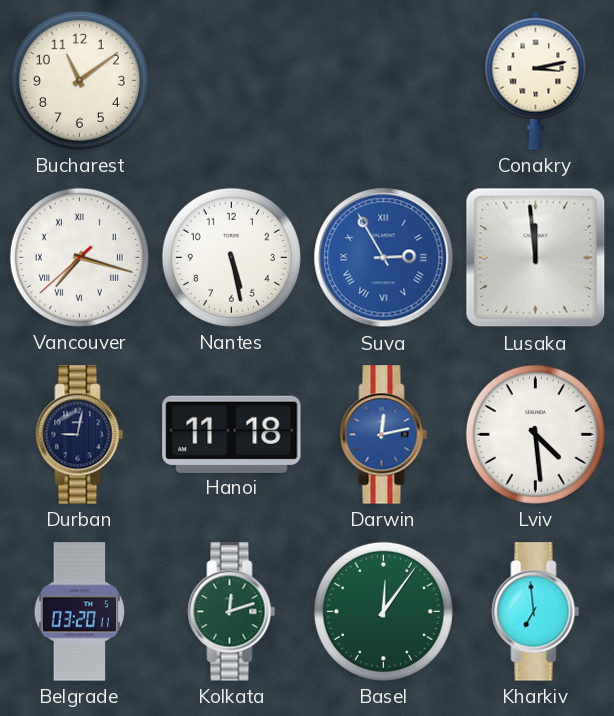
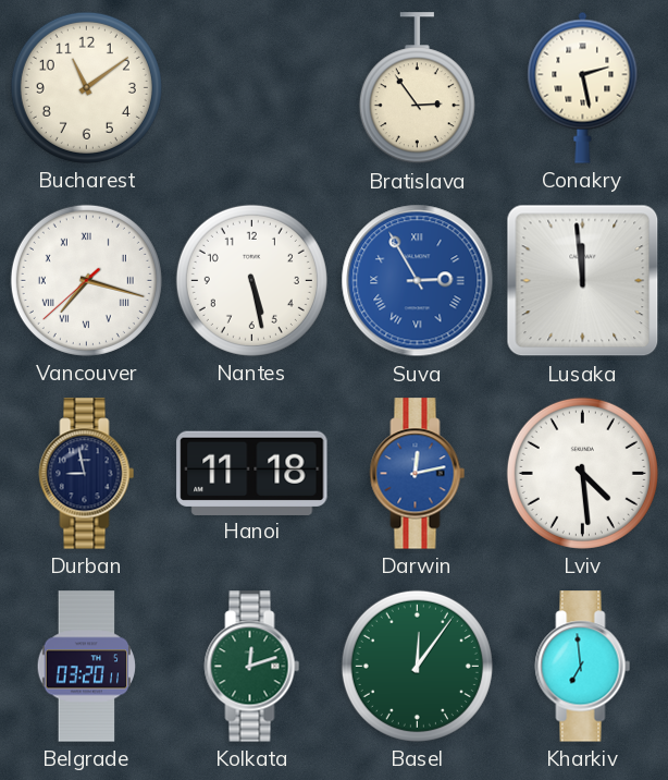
Bratislava: none -> 2:54
Conakry: 3:13 -> 2:28
Durban: 9:02 -> 8:58
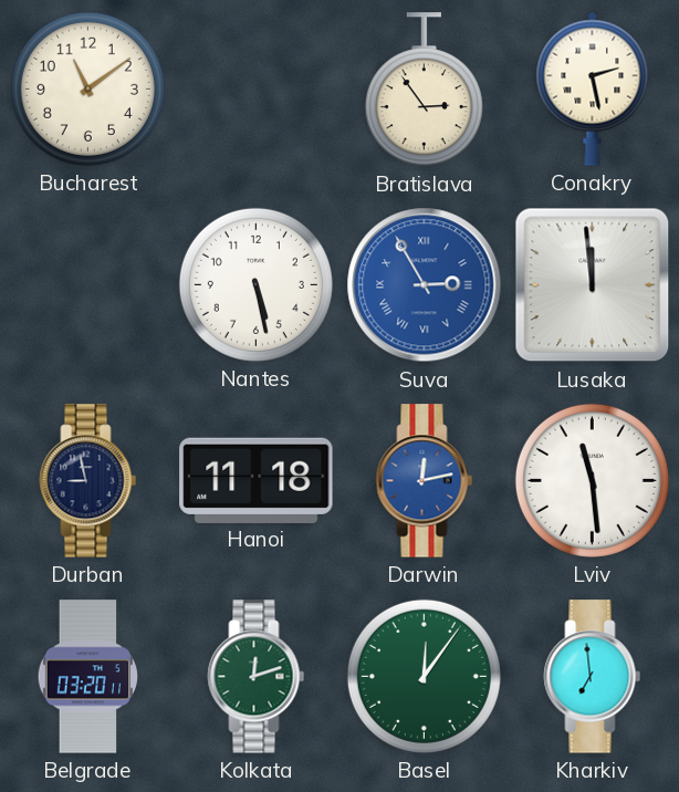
Vancouver: 7:17 -> none
Lviv: 4:29 -> 11:29
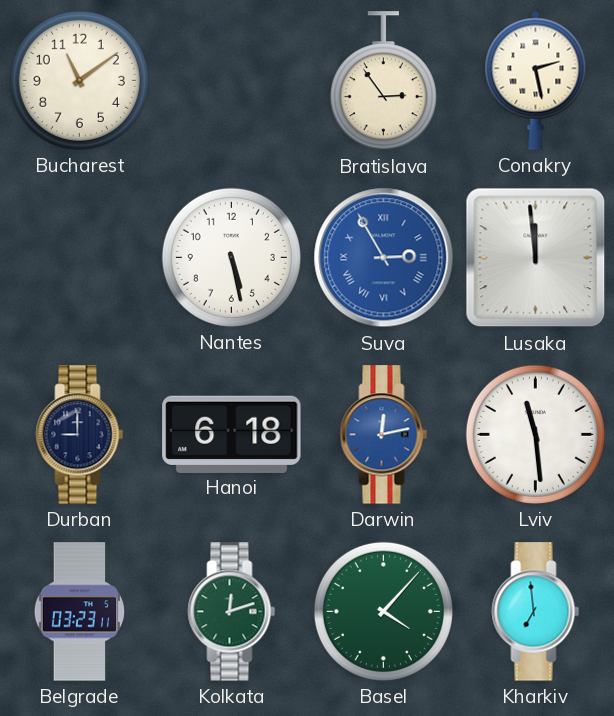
Durban: 8:58 -> 9:00
Hanoi: 11:18 -> 6:18
Belgrade: 03:20 -> 03:23
Basel: 12:06 -> 4:07
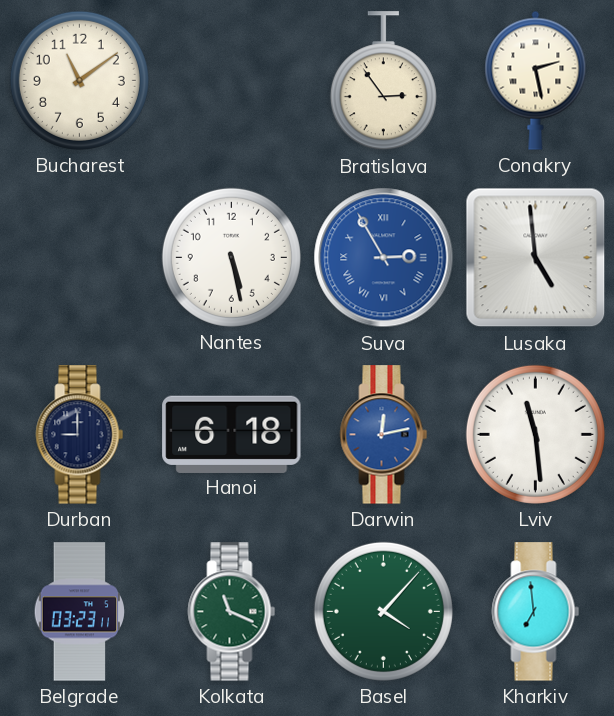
Lusaka: 11:59 -> 4:59
Kolkata: 12:12 -> 11:19
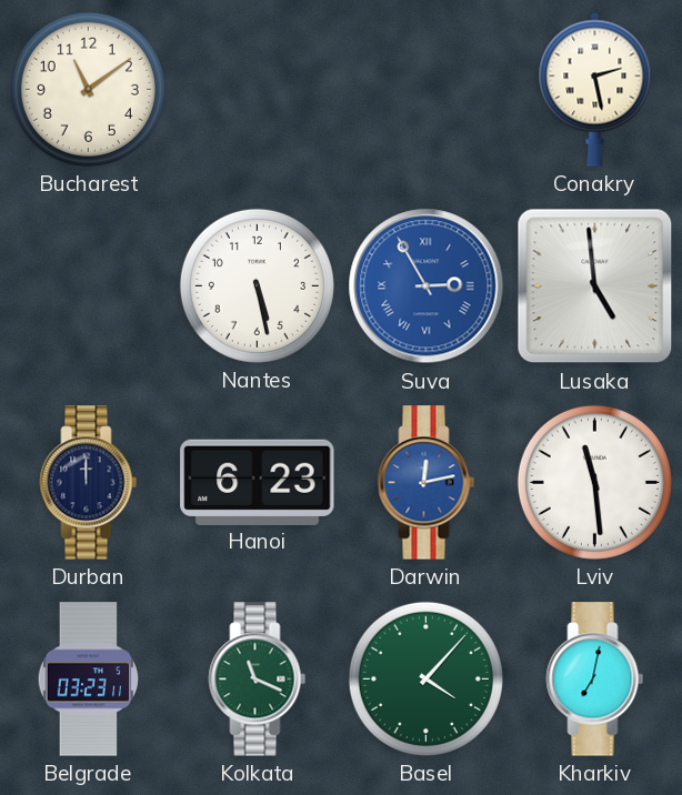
Bratislava: 2:54 -> none
Durban: 9:00 -> 12:00
Hanoi: 6:18 -> 6:23
Kharkiv: 6:59 -> 7:02
